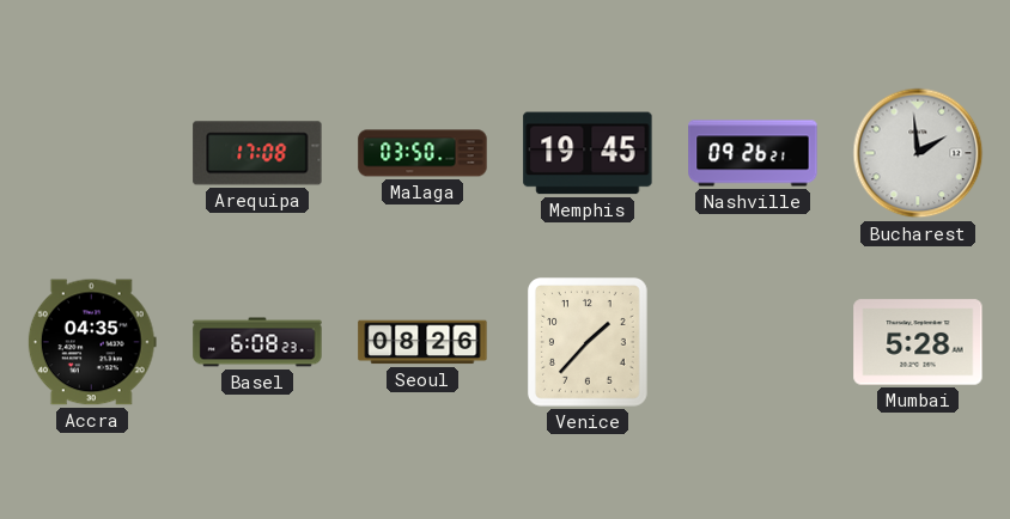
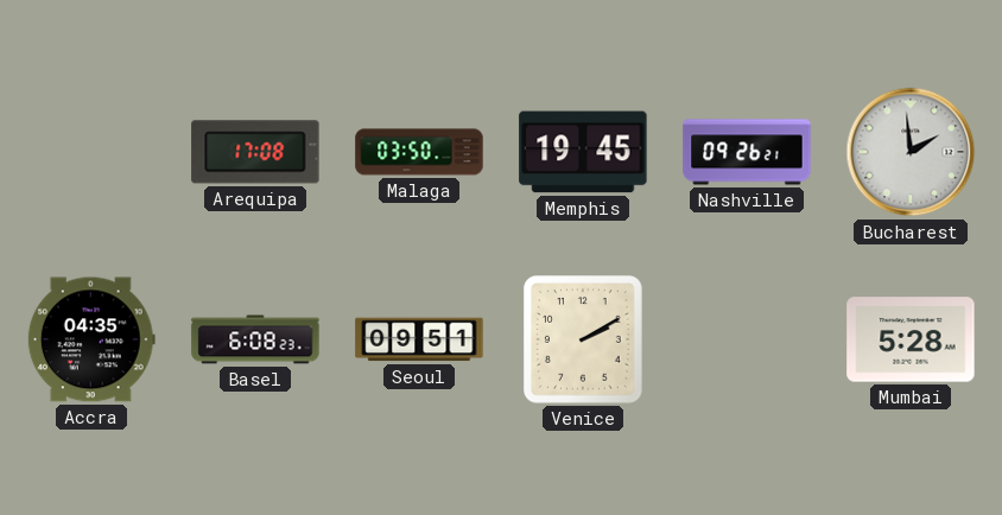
Seoul: 08:26 -> 09:51
Venice: 1:37 -> 2:10
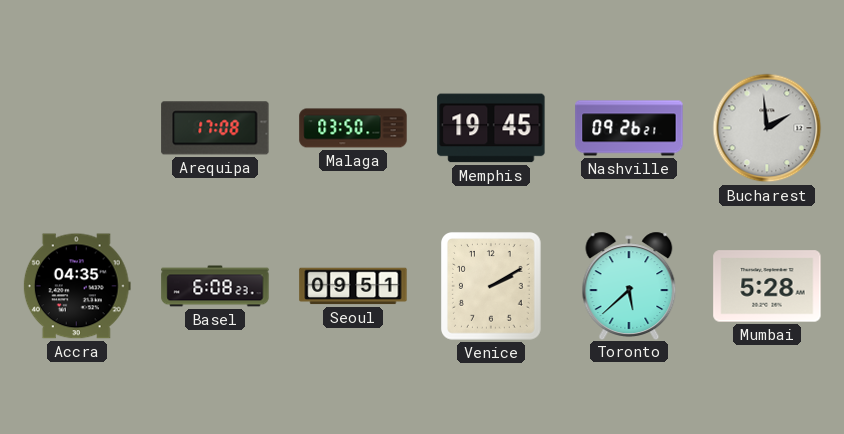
Toronto: none -> 5:38
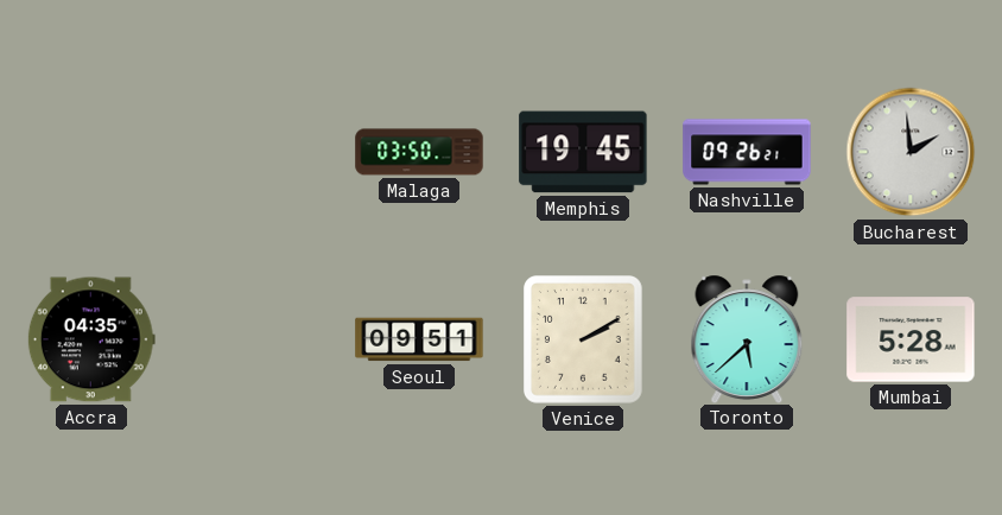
Arequipa: 17:08 -> none
Basel: 6:08 -> none
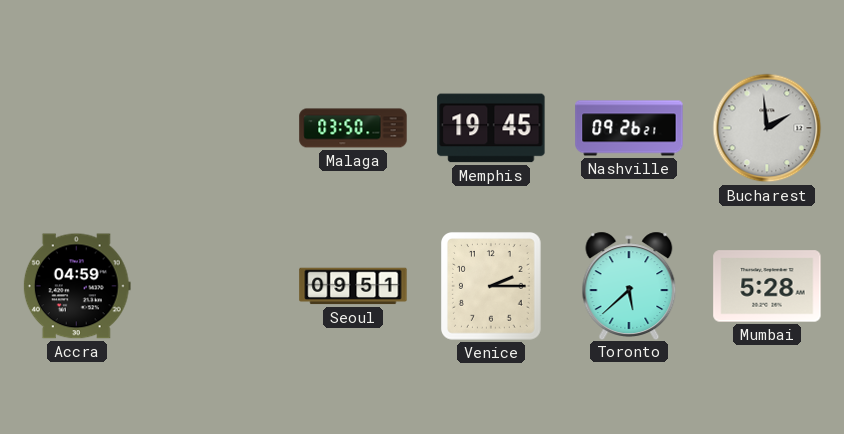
Accra: 04:35 -> 04:59
Venice: 2:10 -> 2:15
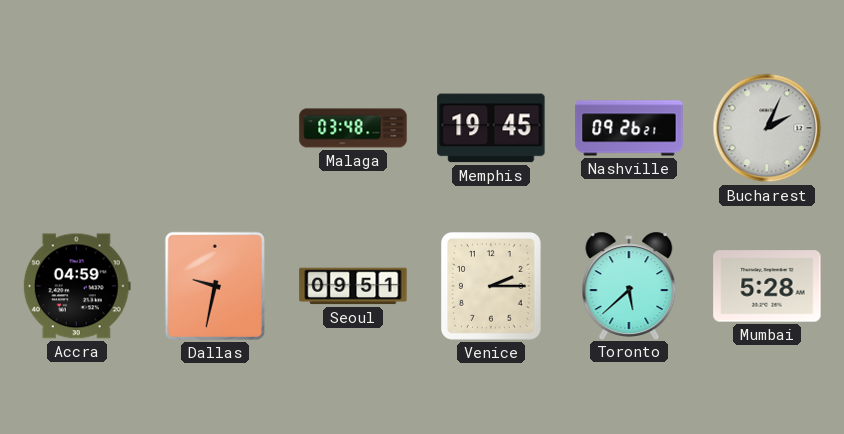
Malaga: 03:50 -> 03:48
Bucharest: 1:59 -> 2:04
Dallas: none -> 9:32
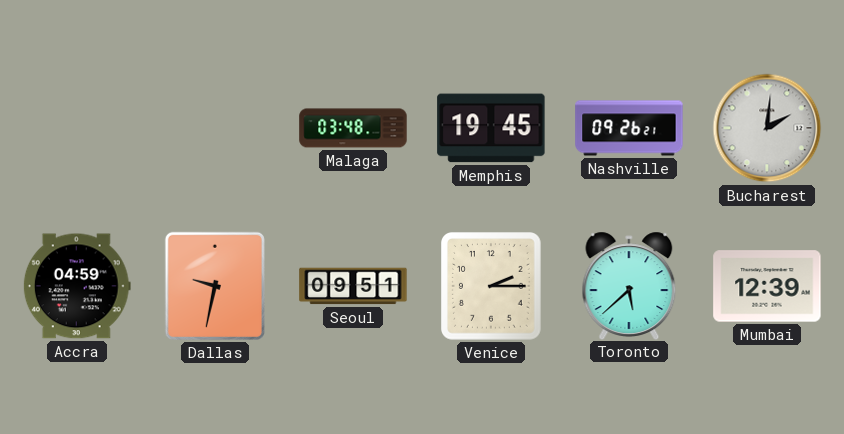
Bucharest: 2:04 -> 2:01
Mumbai: 5:28 -> 12:39
